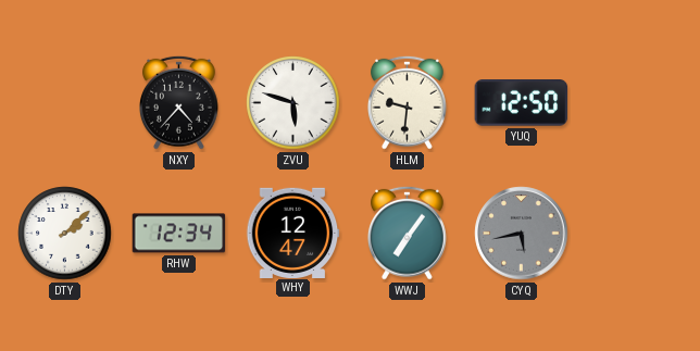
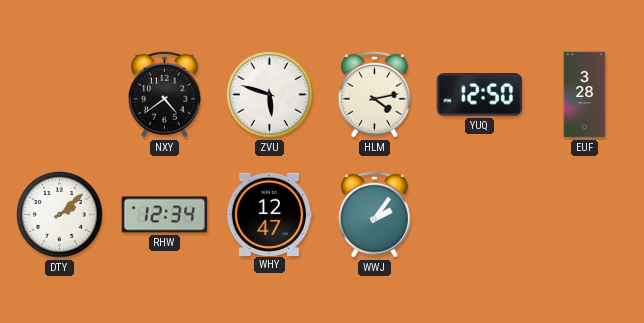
NXY: 4:37 -> 4:39
HLM: 9:31 -> 4:13
EUF: none -> 3:28
WWJ: 7:06 -> 2:06
CYQ: 5:43 -> none
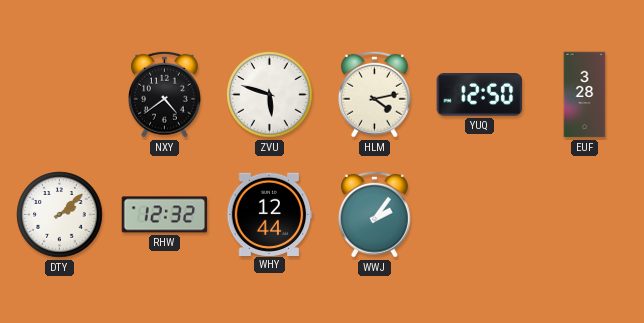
RHW: 12:34 -> 12:32
WHY: 12:47 -> 12:44
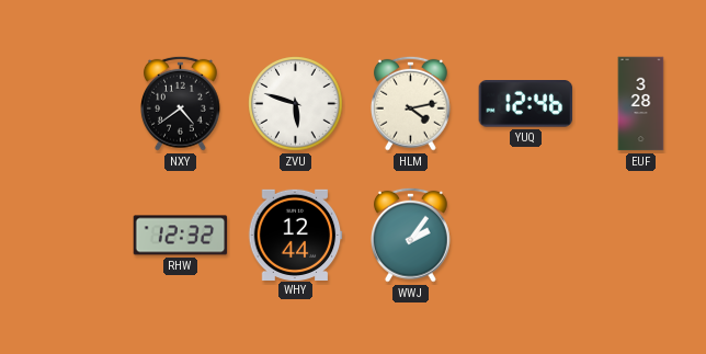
YUQ: 12:50 -> 12:46
DTY: 2:08 -> none
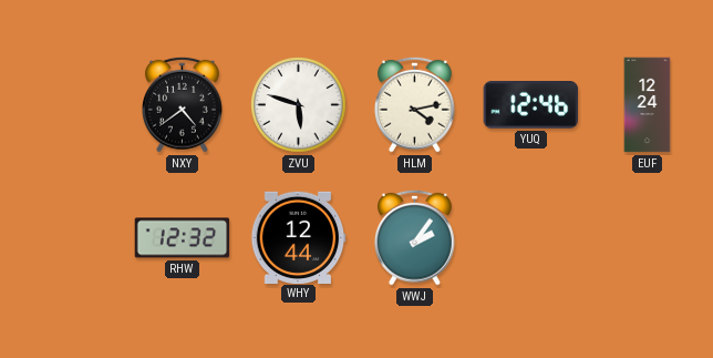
EUF: 3:28 -> 12:24
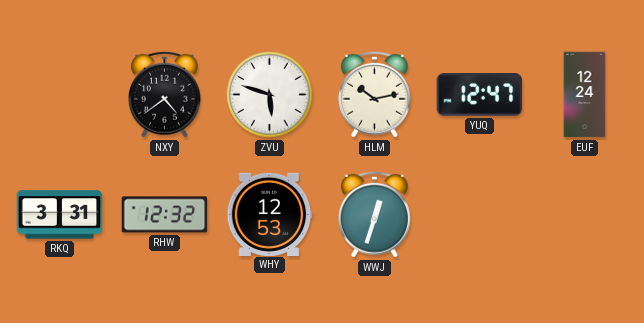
HLM: 4:13 -> 10:13
YUQ: 12:46 -> 12:47
RKQ: none -> 3:31
WHY: 12:44 -> 12:53
WWJ: 2:06 -> 12:33
